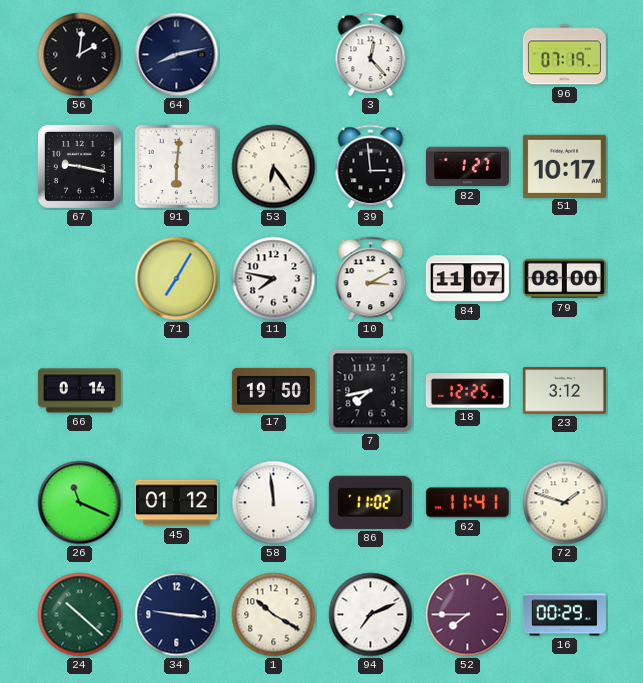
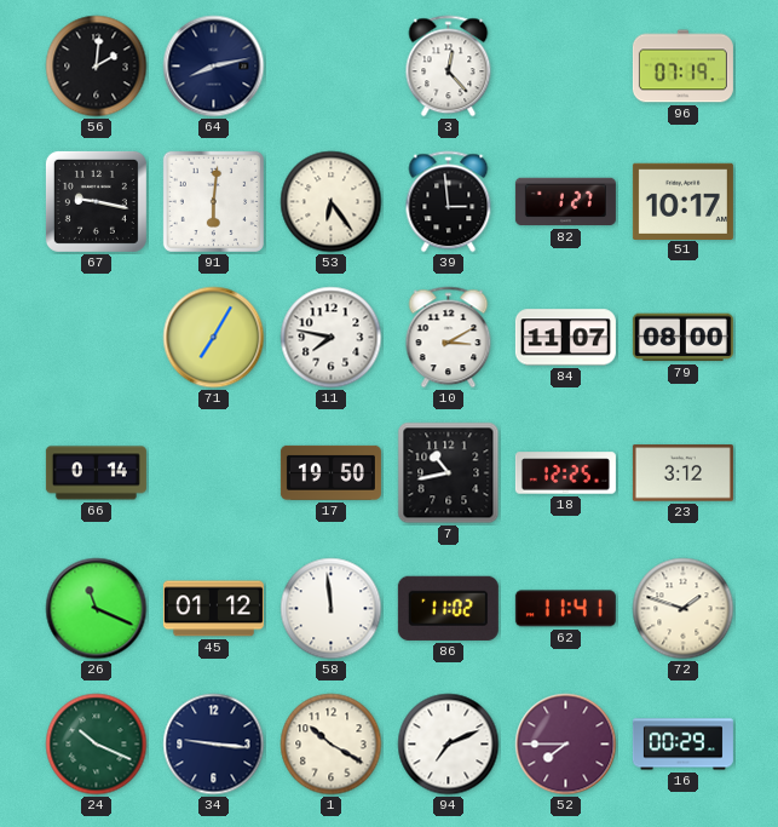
7: 7:43 -> 10:43
24: 10:22 -> 10:19
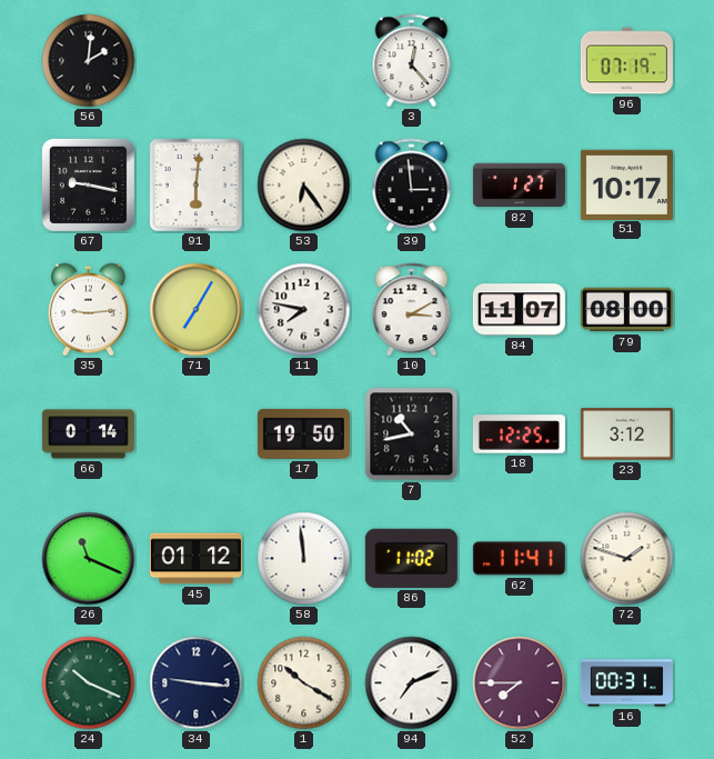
64: 8:13 -> none
35: none -> 9:14
16: 00:29 -> 00:31
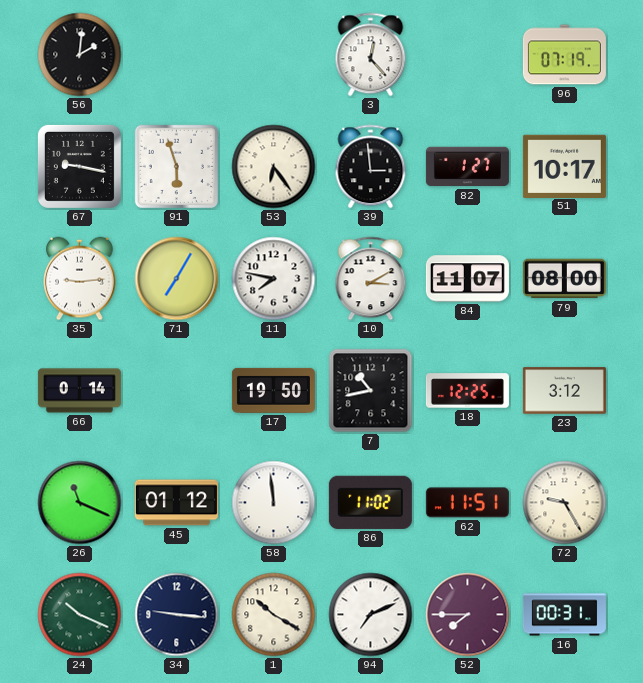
91: 6:01 -> 5:57
62: 11:41 -> 11:51
72: 1:48 -> 9:25
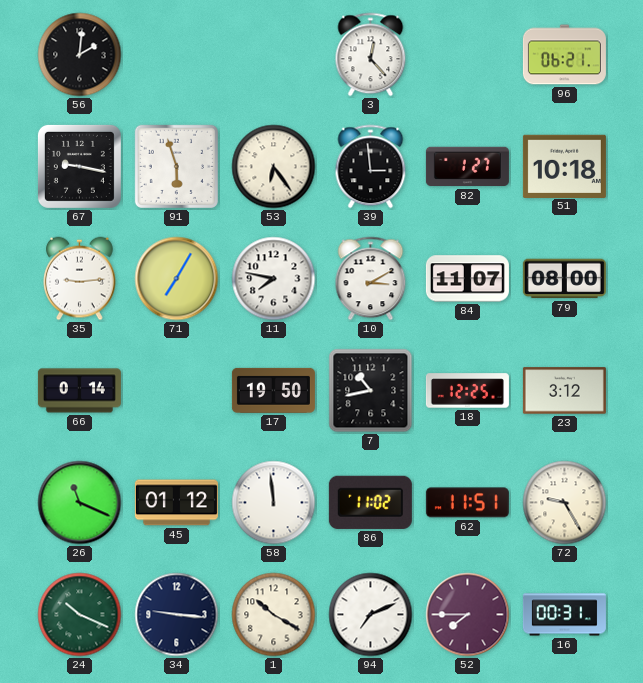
96: 07:19 -> 06:21
51: 10:17 -> 10:18
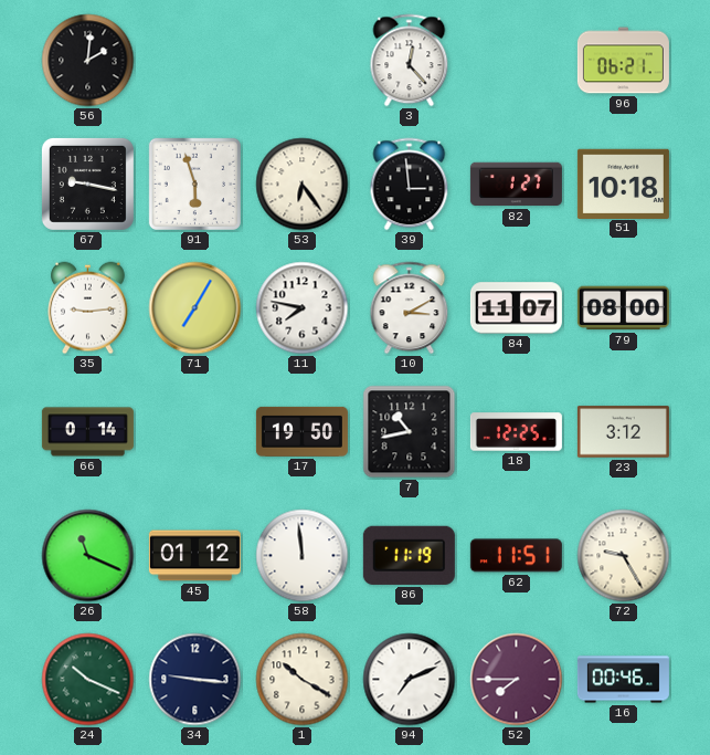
86: 11:02 -> 11:19
16: 00:31 -> 00:46
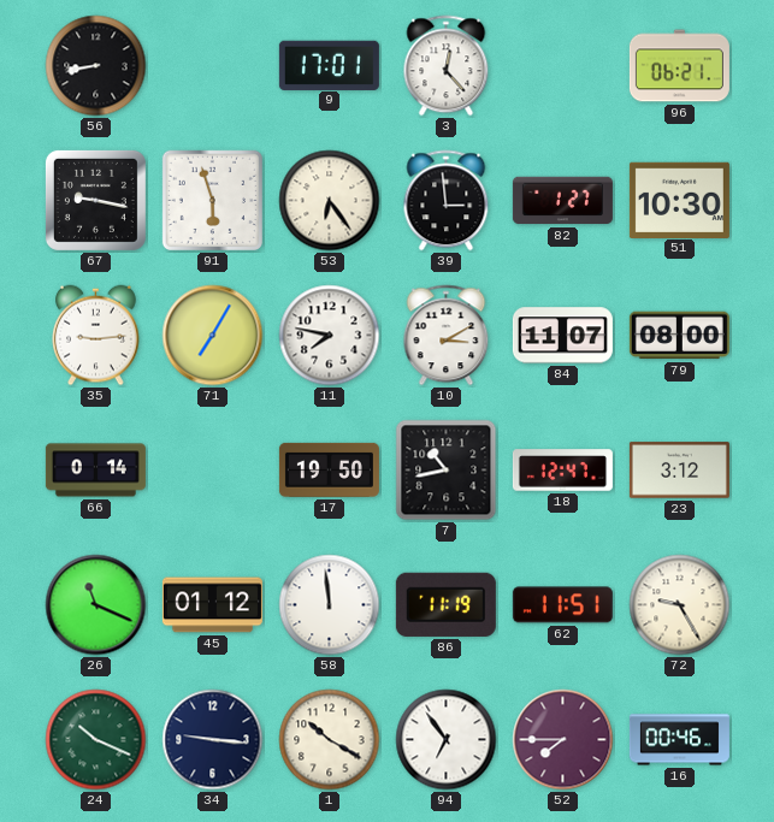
56: 2:01 -> 8:43
9: none -> 17:01
51: 10:18 -> 10:30
18: 12:25 -> 12:47
94: 7:11 -> 6:54
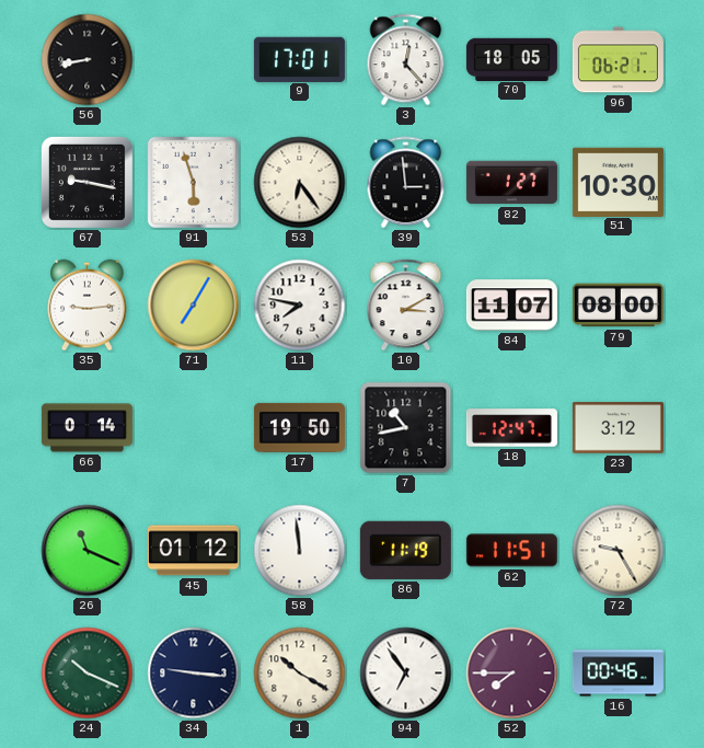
70: none -> 18:05
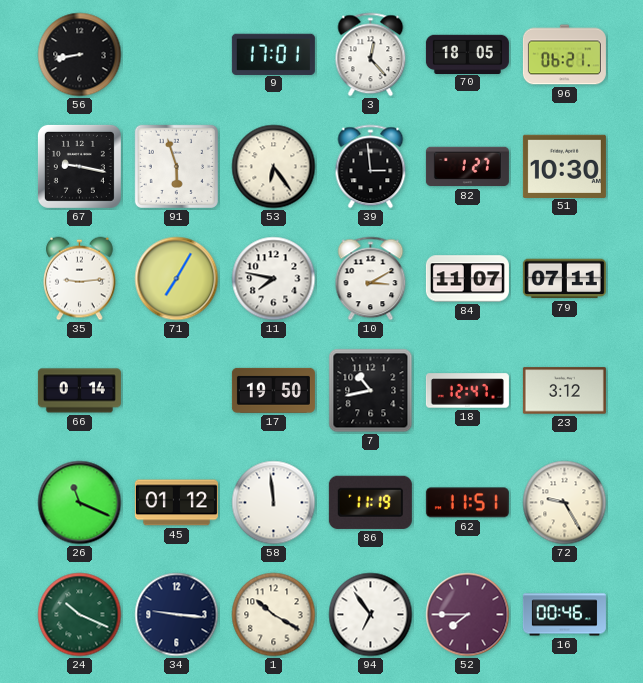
79: 08:00 -> 07:11
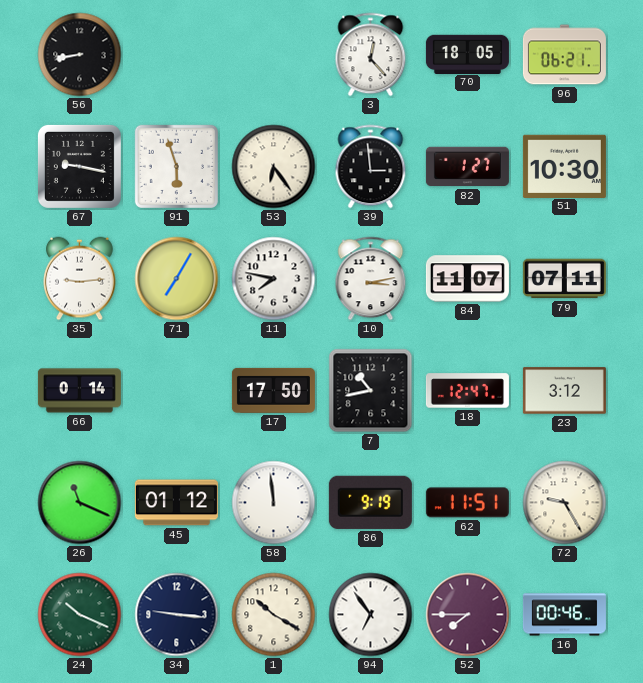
9: 17:01 -> none
10: 3:10 -> 3:13
17: 19:50 -> 17:50
86: 11:19 -> 9:19
